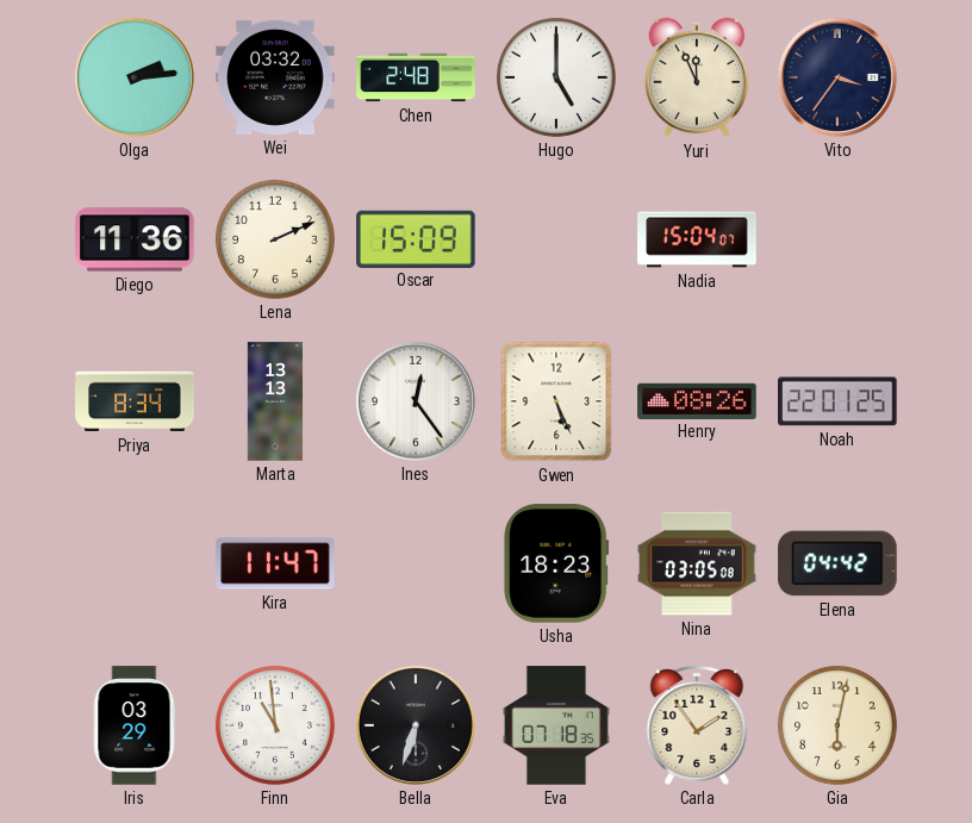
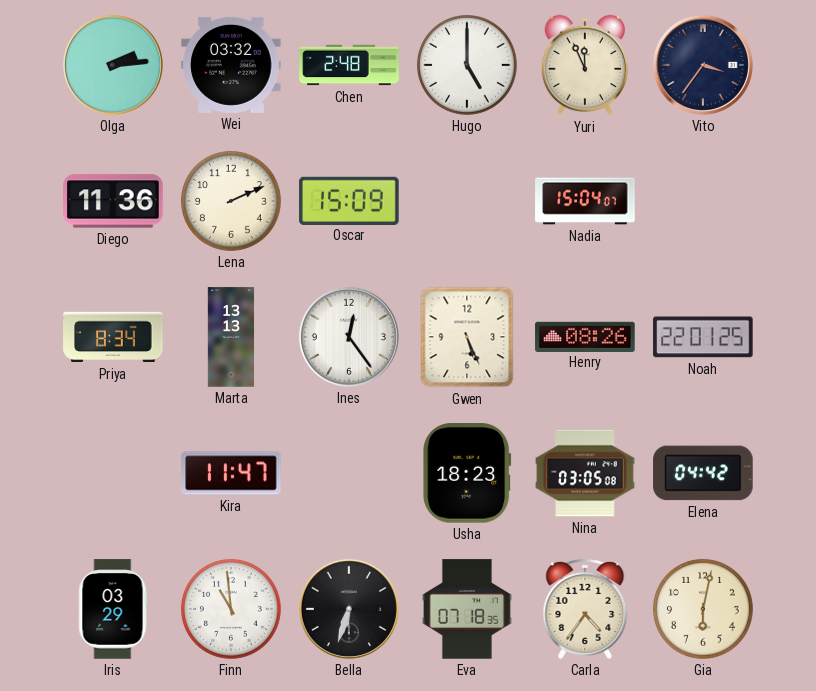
Carla: 1:54 -> 4:36
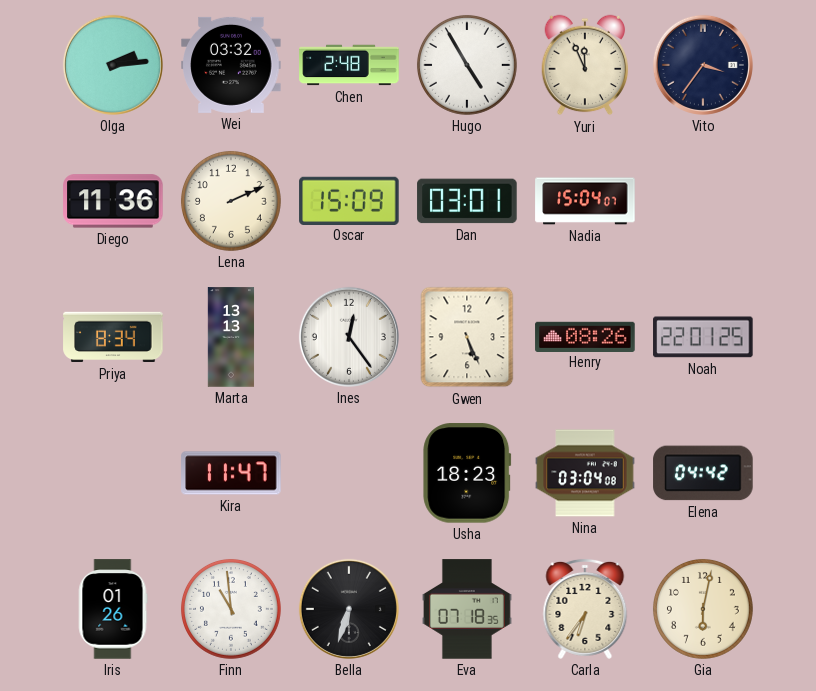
Hugo: 5:00 -> 4:55
Dan: none -> 03:01
Nina: 03:05 -> 03:04
Iris: 03:29 -> 01:26
Carla: 4:36 -> 6:36
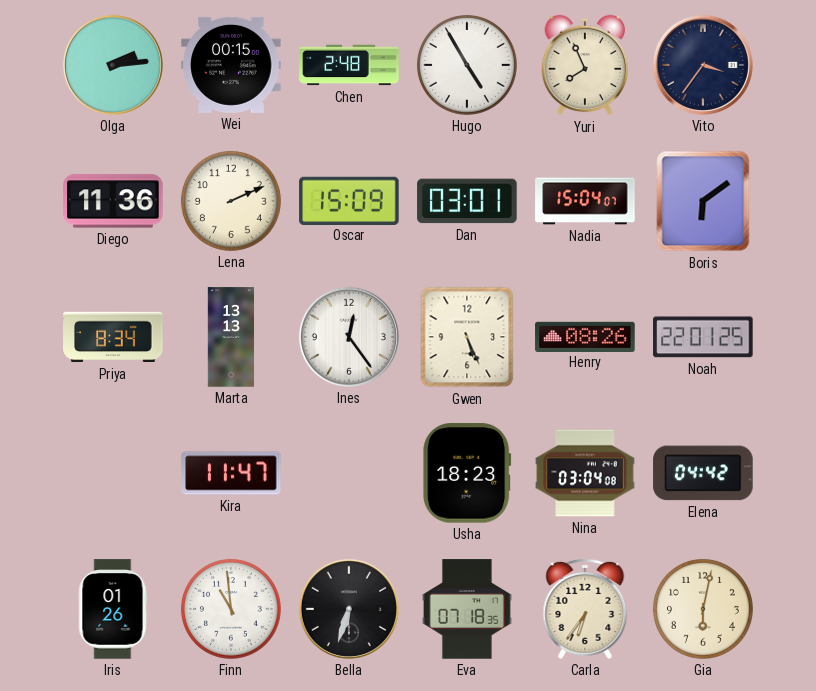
Wei: 03:32 -> 00:15
Yuri: 11:56 -> 7:56
Boris: none -> 6:09
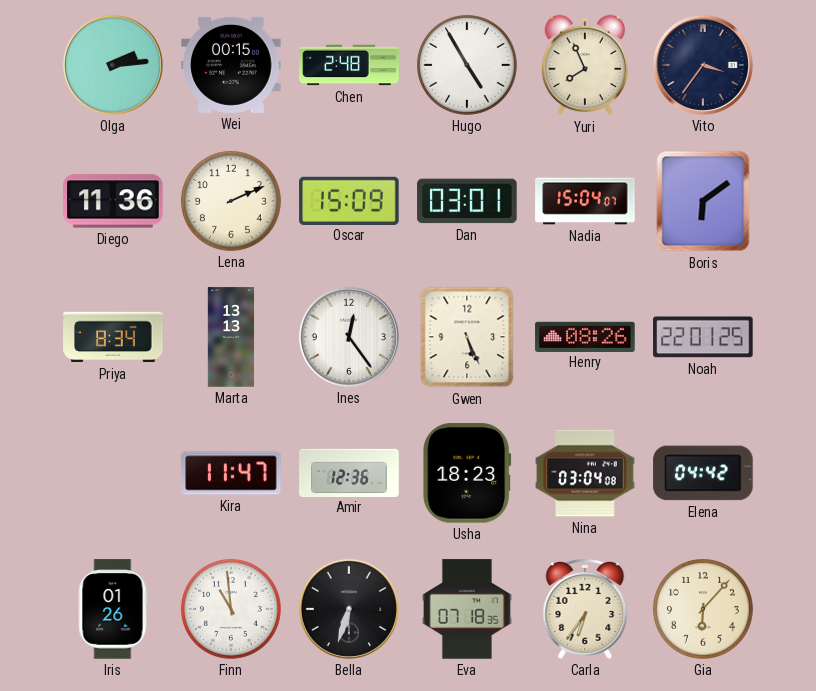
Amir: none -> 12:36
Gia: 6:02 -> 6:07
